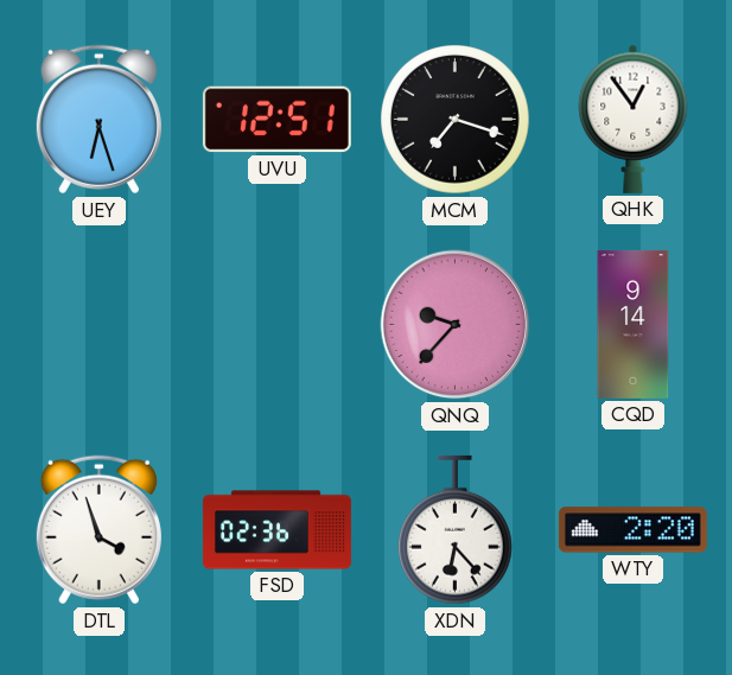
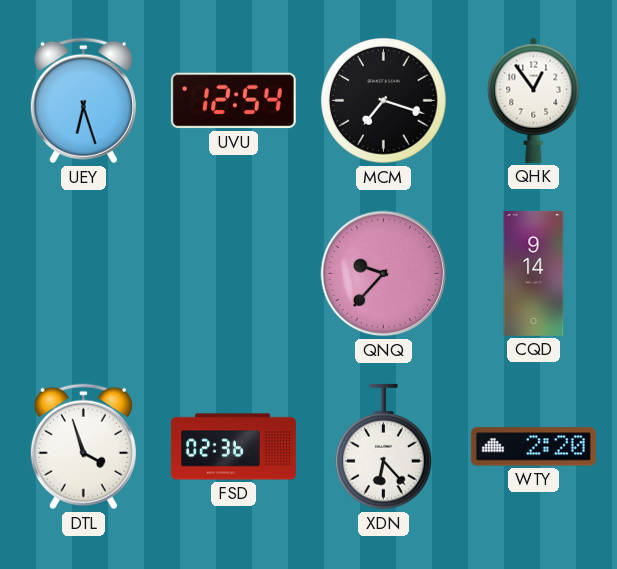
UVU: 12:51 -> 12:54
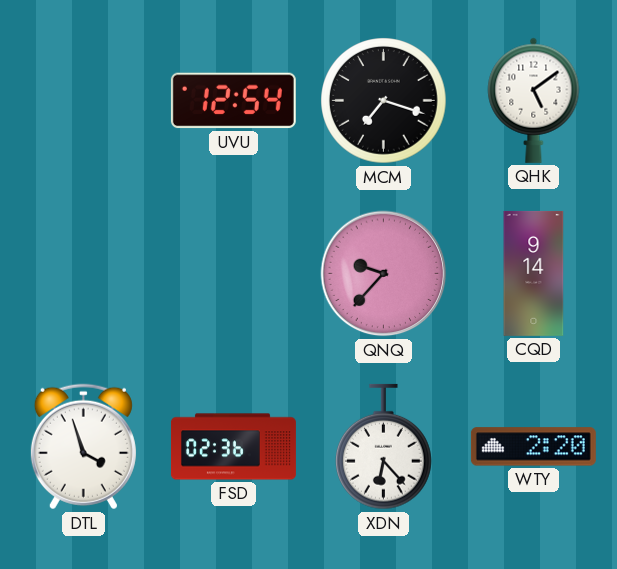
UEY: 6:27 -> none
QHK: 12:54 -> 5:09
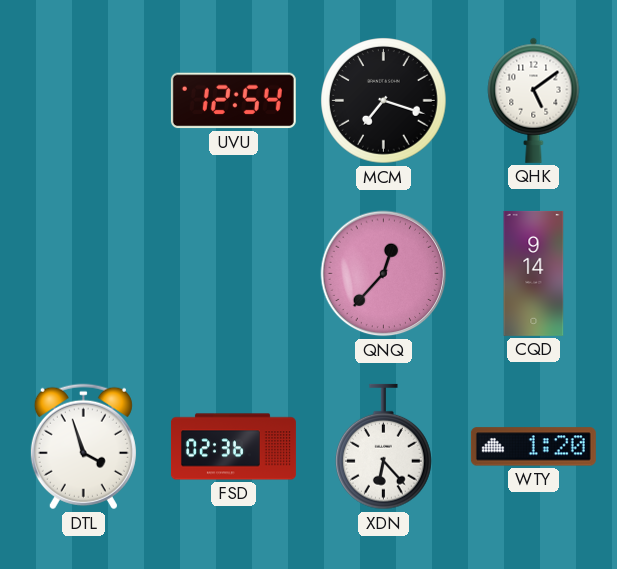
QNQ: 9:37 -> 12:37
WTY: 2:20 -> 1:20
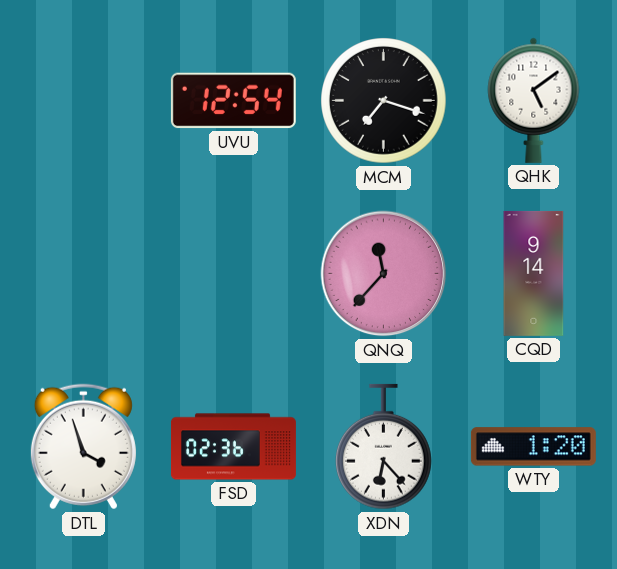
QNQ: 12:37 -> 11:37
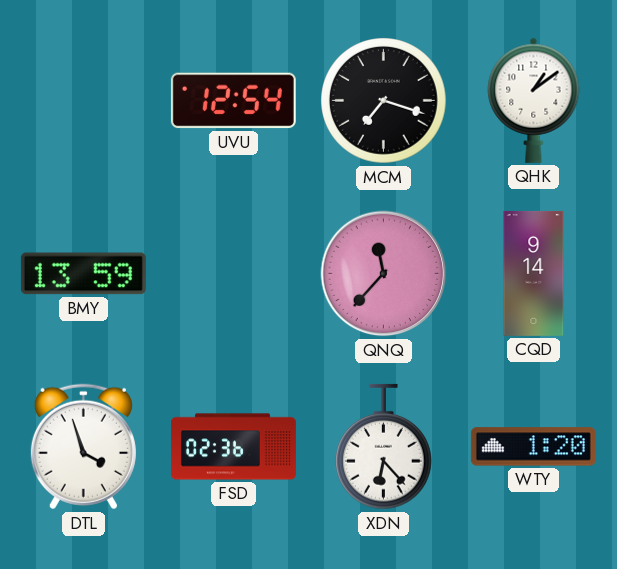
QHK: 5:09 -> 1:09
BMY: none -> 13:59
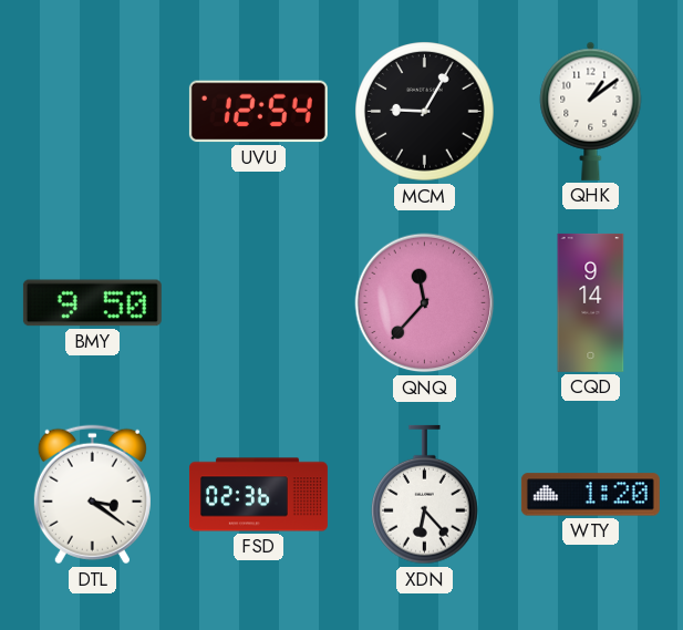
MCM: 7:18 -> 9:05
BMY: 13:59 -> 9:50
DTL: 3:57 -> 3:21
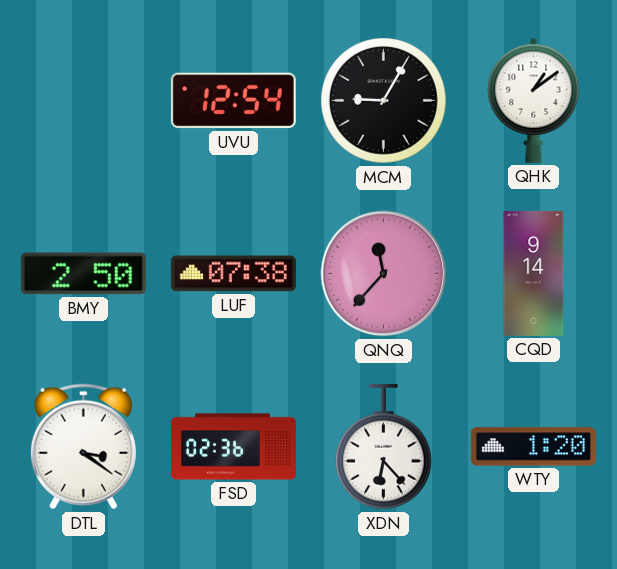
BMY: 9:50 -> 2:50
LUF: none -> 07:38
